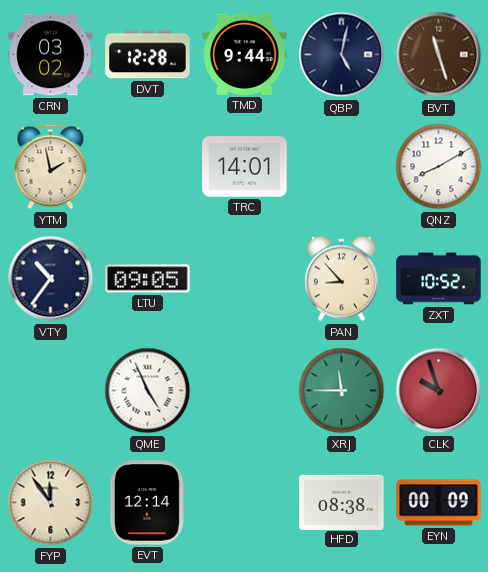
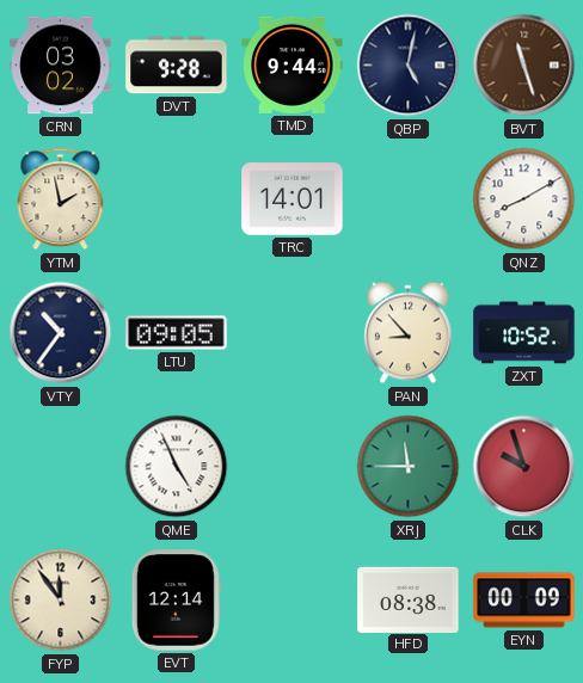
DVT: 12:28 -> 9:28
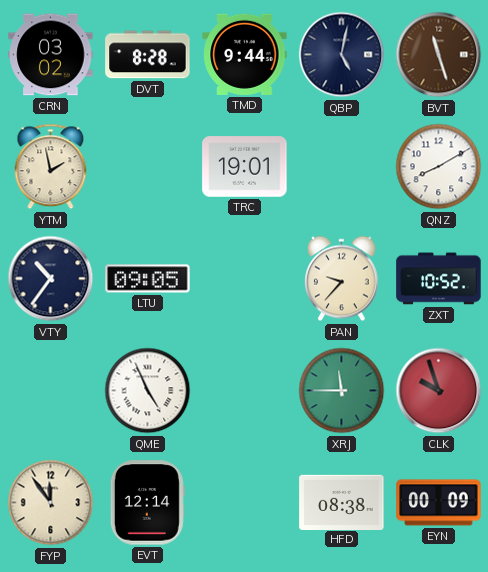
DVT: 9:28 -> 8:28
TRC: 14:01 -> 19:01
PAN: 8:53 -> 9:37
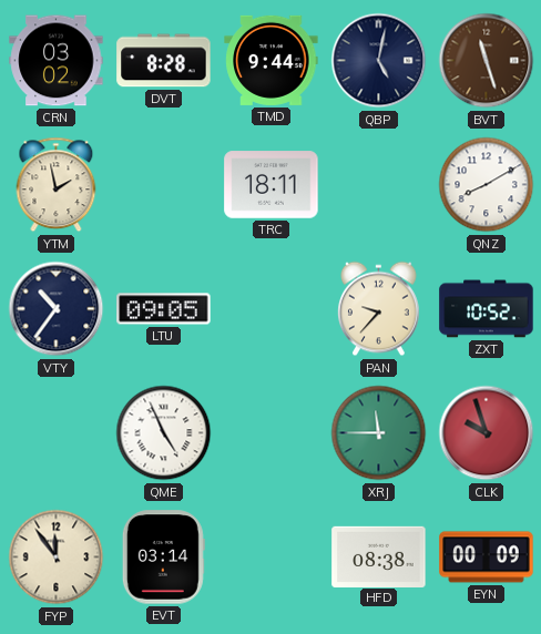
TRC: 19:01 -> 18:11
EVT: 12:14 -> 03:14
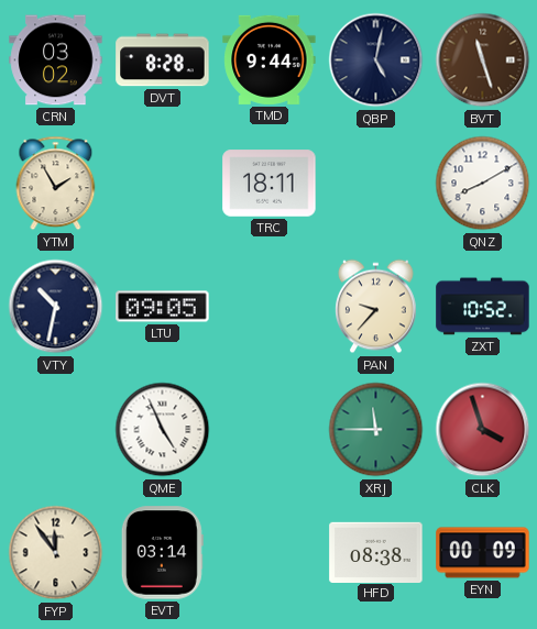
YTM: 1:58 -> 1:55
VTY: 10:36 -> 10:32
CLK: 9:57 -> 3:57
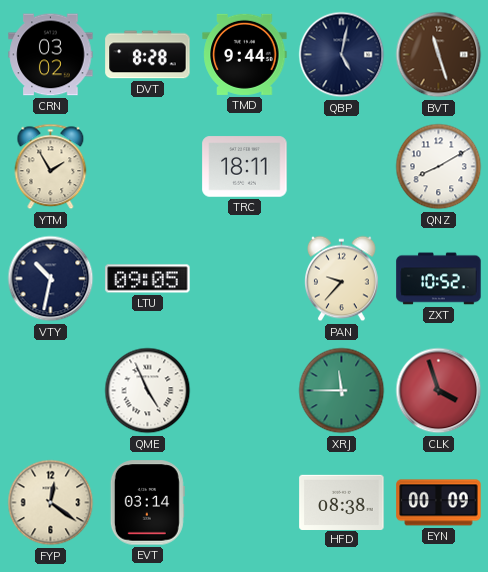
FYP: 11:54 -> 12:21
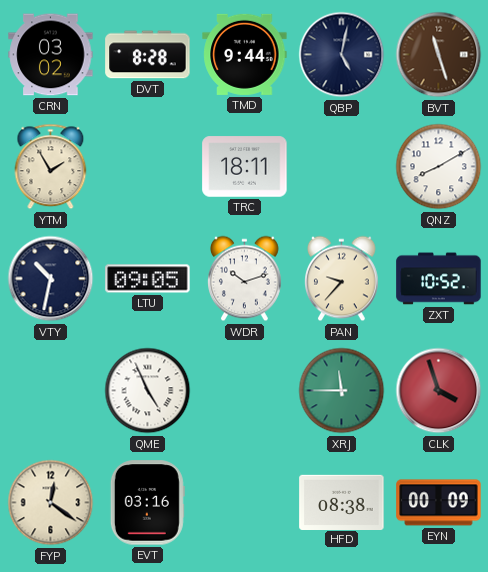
WDR: none -> 10:12
EVT: 03:14 -> 03:16
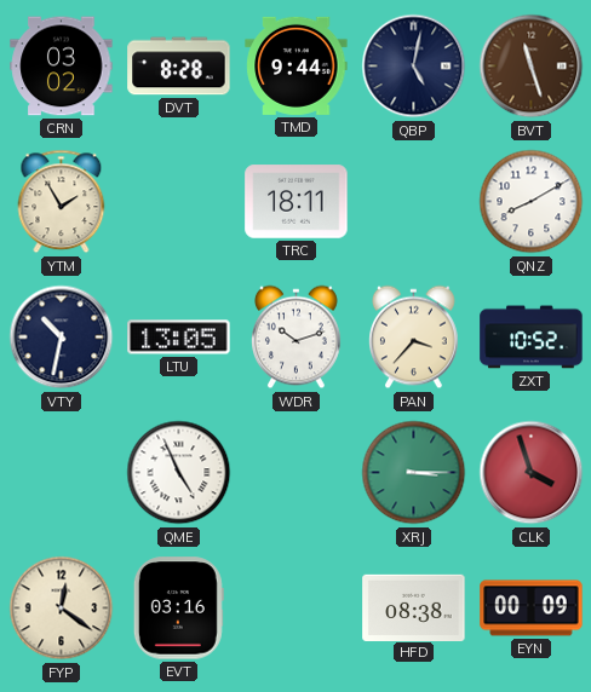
LTU: 09:05 -> 13:05
PAN: 9:37 -> 3:37
XRJ: 11:45 -> 3:15
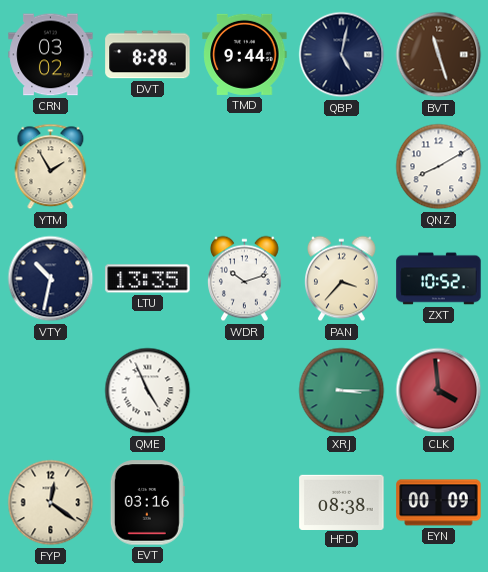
TRC: 18:11 -> none
LTU: 13:05 -> 13:35
CLK: 3:57 -> 3:59
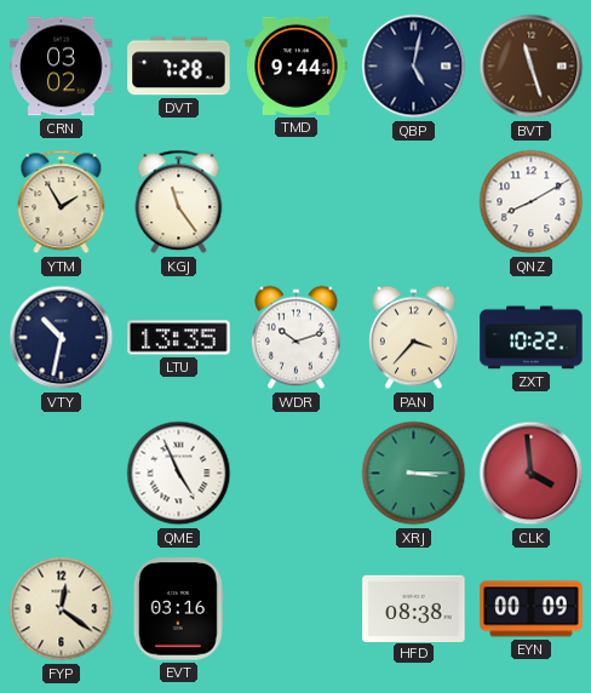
DVT: 8:28 -> 7:28
KGJ: none -> 11:24
ZXT: 10:52 -> 10:22
